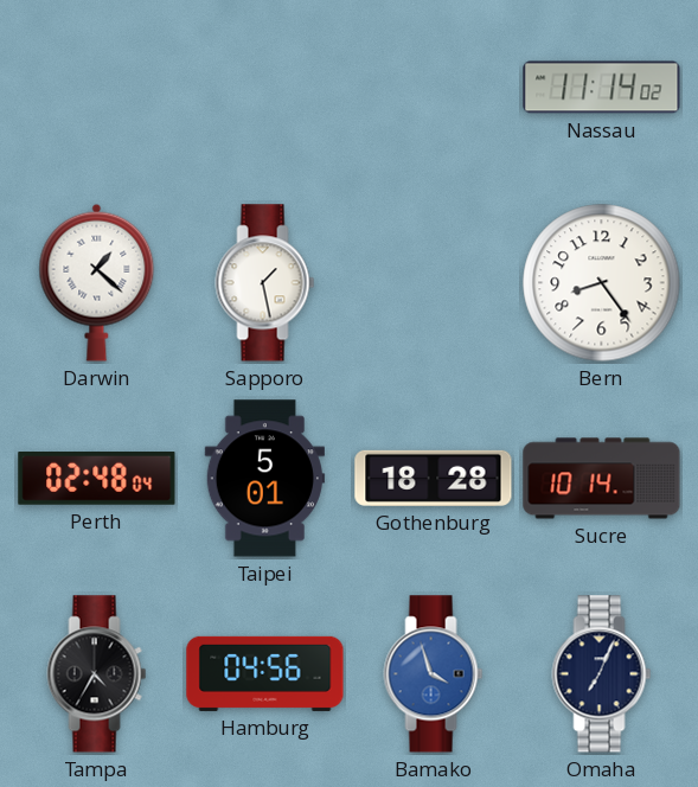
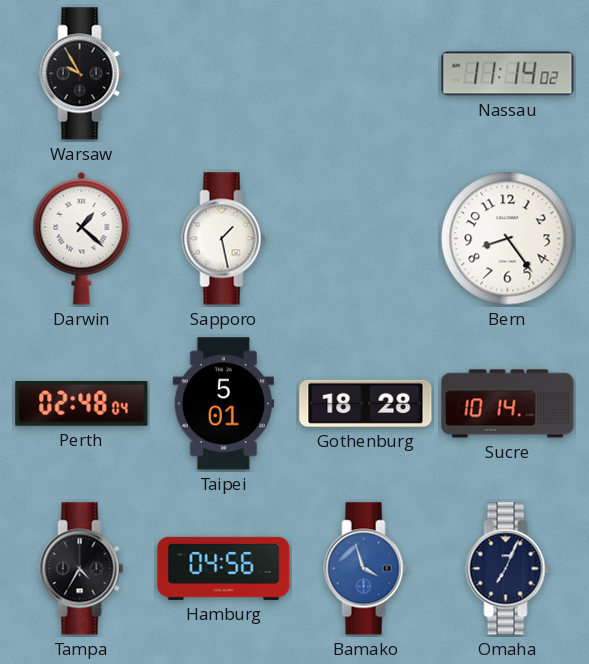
Warsaw: none -> 9:55
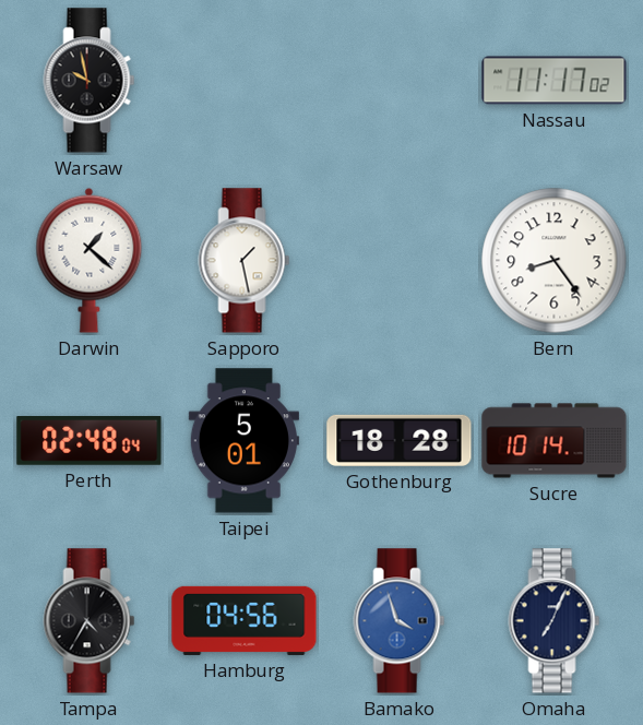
Warsaw: 9:55 -> 9:58
Nassau: 11:14 -> 11:17
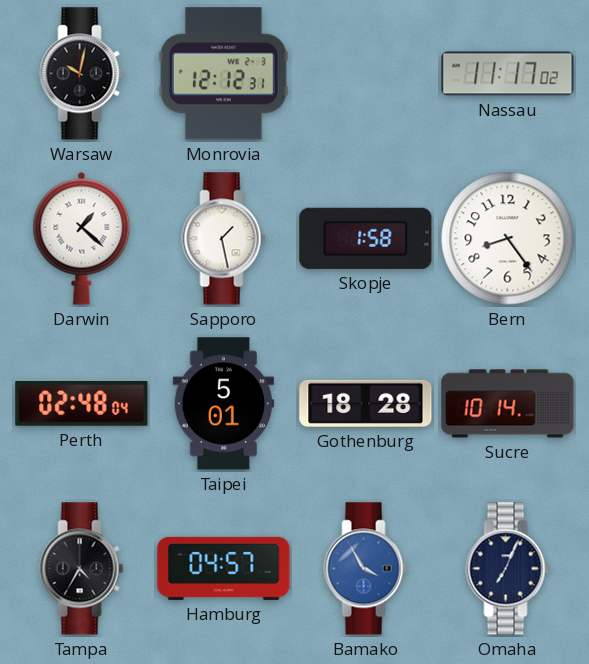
Warsaw: 9:58 -> 10:02
Monrovia: none -> 12:12
Skopje: none -> 1:58
Hamburg: 04:56 -> 04:57
Bamako: 3:57 -> 3:55
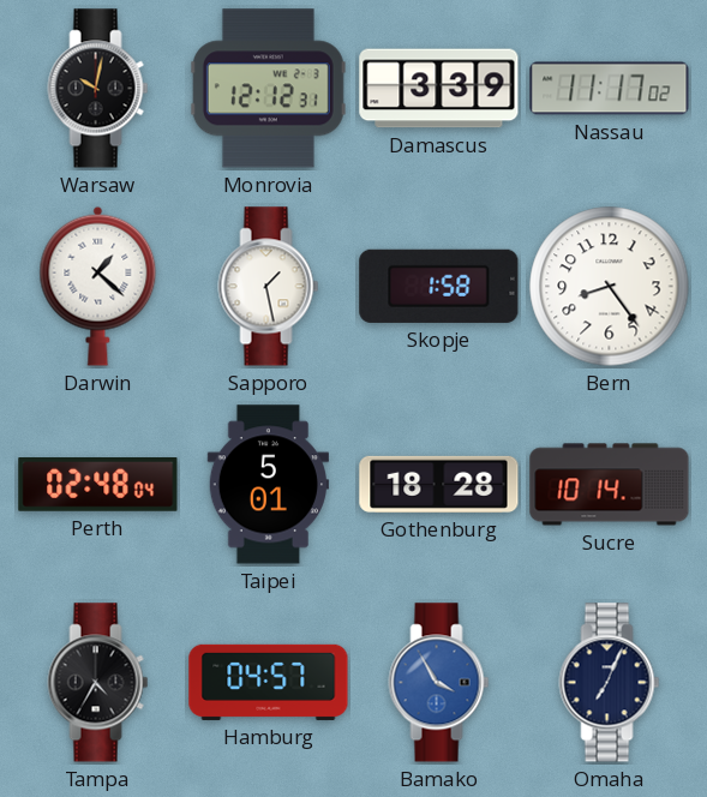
Damascus: none -> 3:39
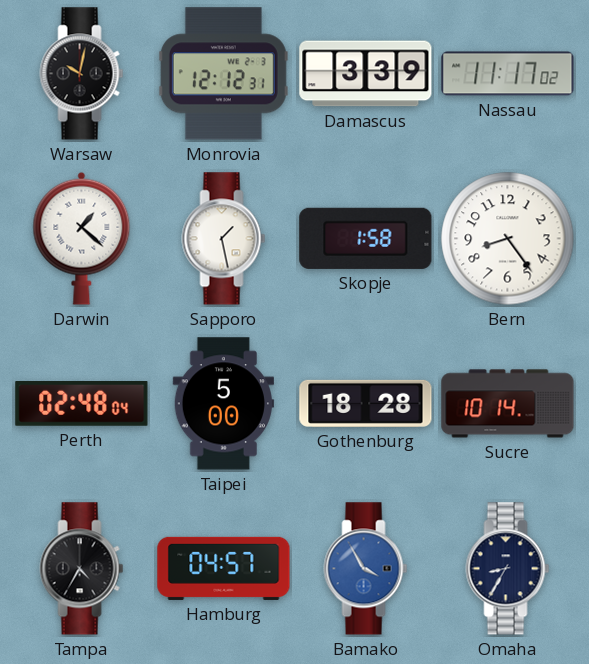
Taipei: 5:01 -> 5:00
Omaha: 7:04 -> 8:35
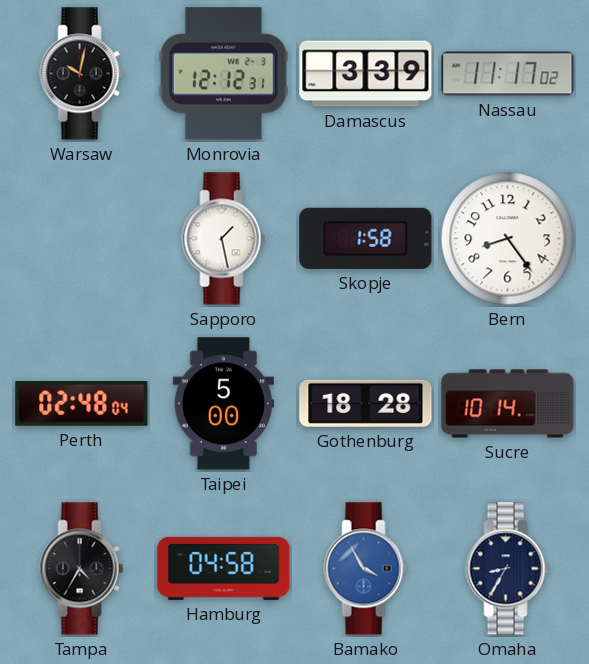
Darwin: 1:22 -> none
Hamburg: 04:57 -> 04:58
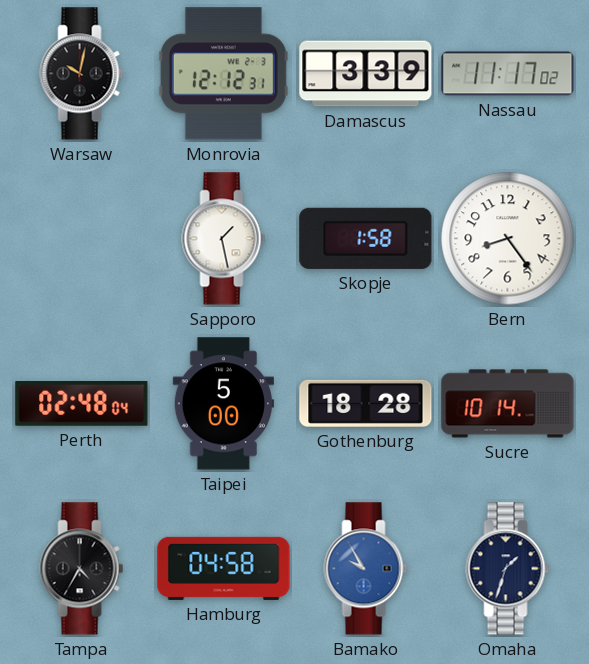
Bamako: 3:55 -> 9:55
Omaha: 8:35 -> 1:33
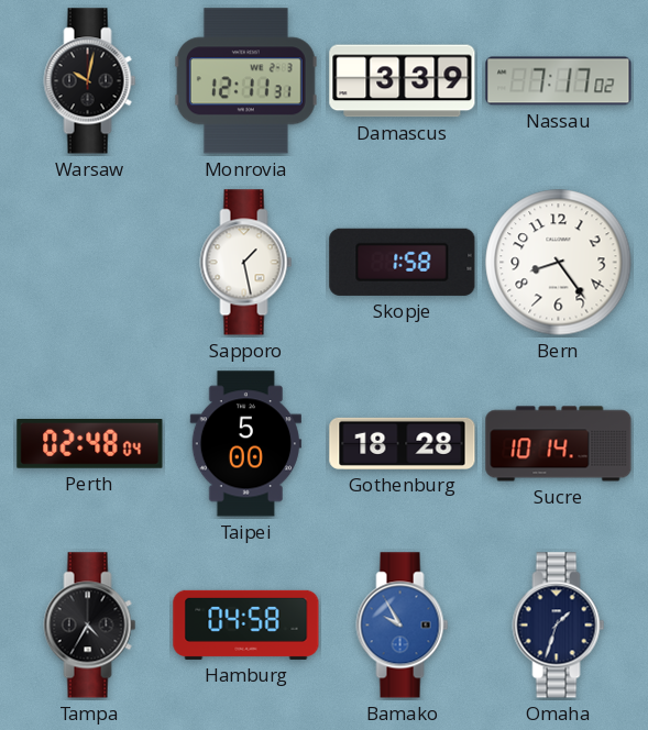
Monrovia: 12:12 -> 12:11
Nassau: 11:17 -> 7:17
